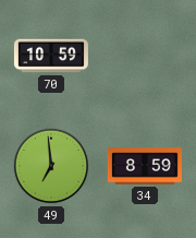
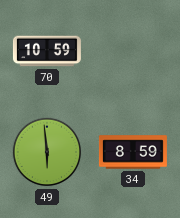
49: 6:59 -> 5:59
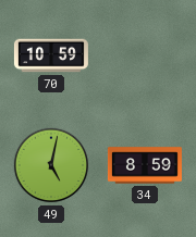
49: 5:59 -> 5:02
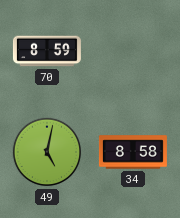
70: 10:59 -> 8:59
34: 8:59 -> 8:58
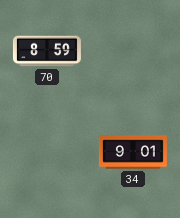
49: 5:02 -> none
34: 8:58 -> 9:01
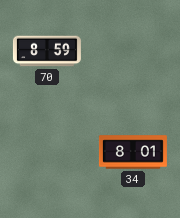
34: 9:01 -> 8:01
